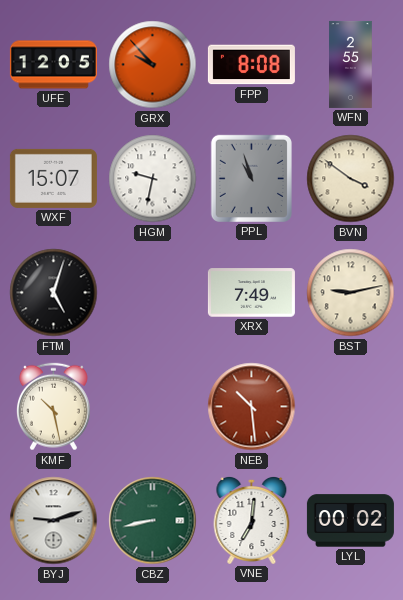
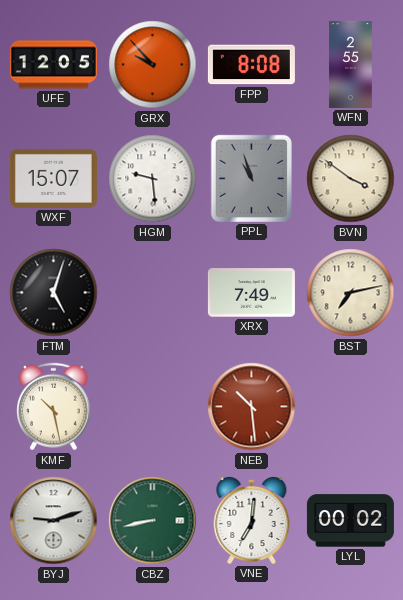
HGM: 9:32 -> 9:29
BST: 9:13 -> 7:13
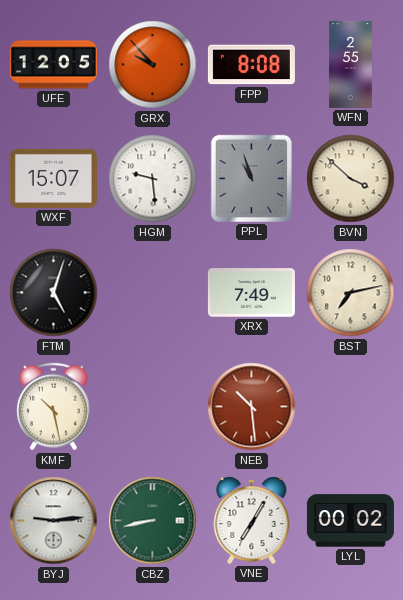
BVN: 3:51 -> 3:52
BYJ: 9:12 -> 9:14
VNE: 7:01 -> 7:05
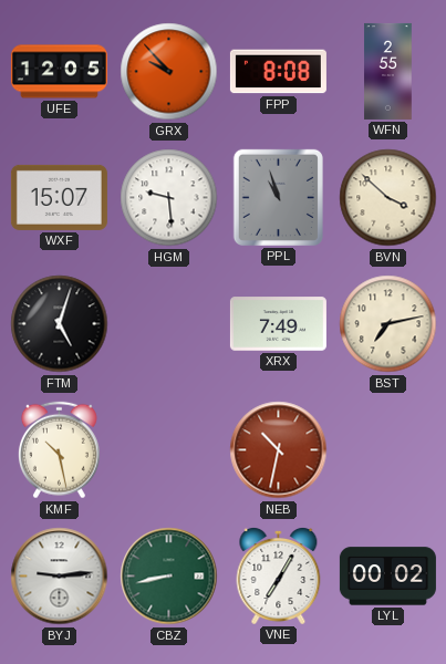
NEB: 10:29 -> 10:32
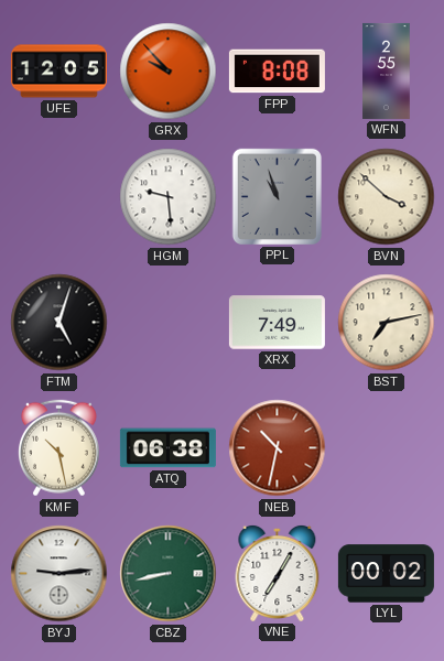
WXF: 15:07 -> none
ATQ: none -> 06:38
